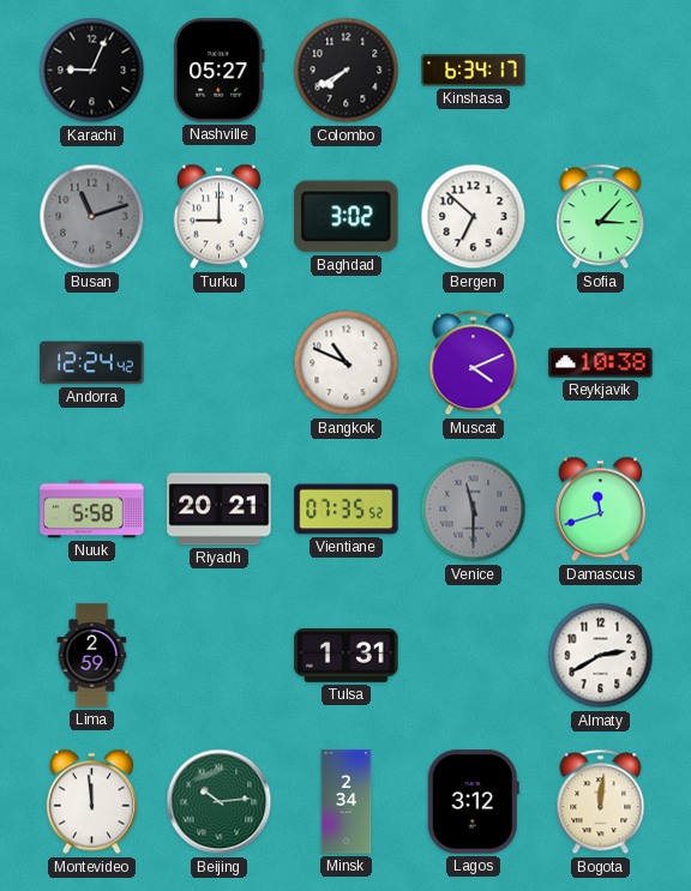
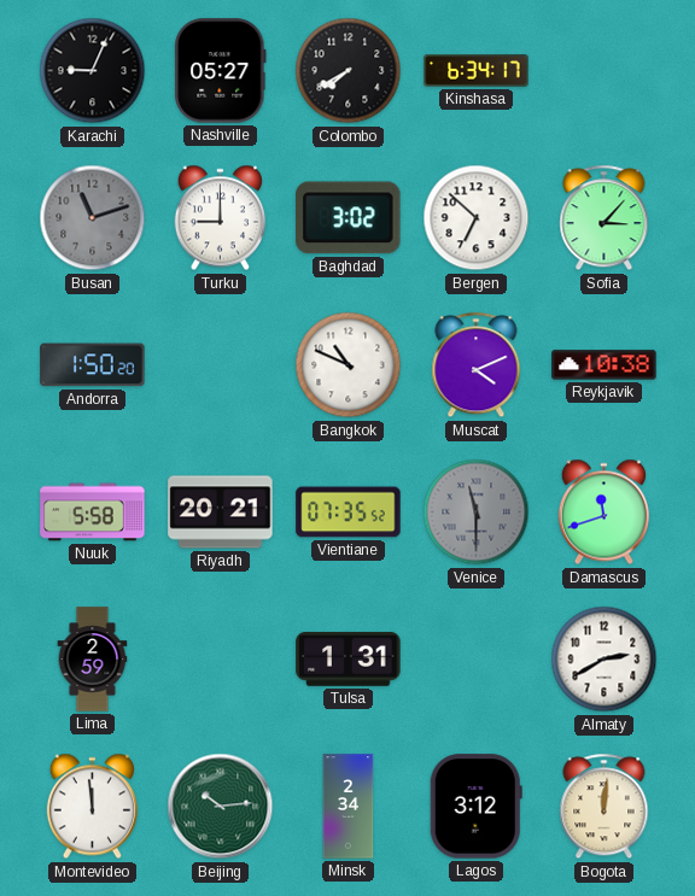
Andorra: 12:24 -> 1:50
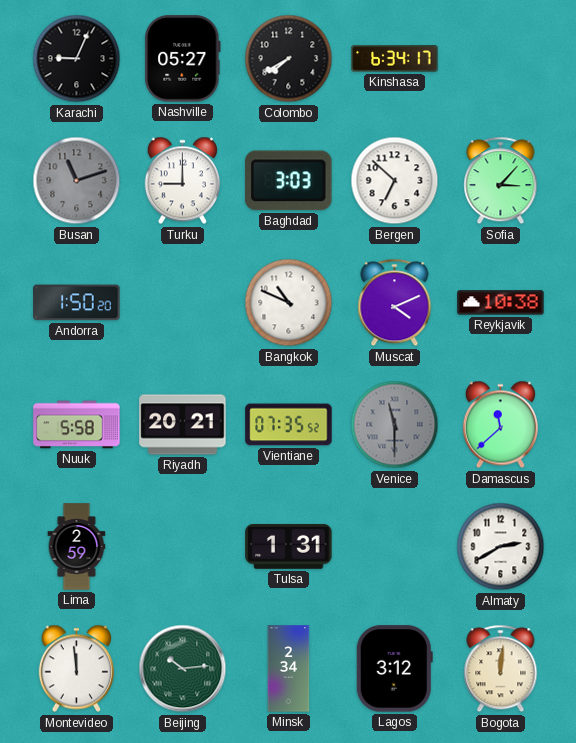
Baghdad: 3:02 -> 3:03
Damascus: 11:42 -> 11:38
